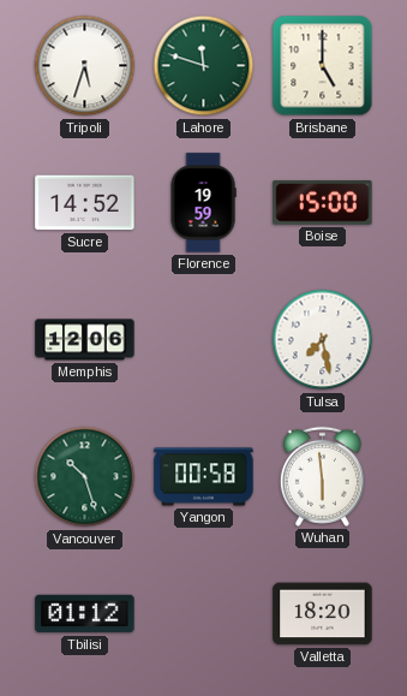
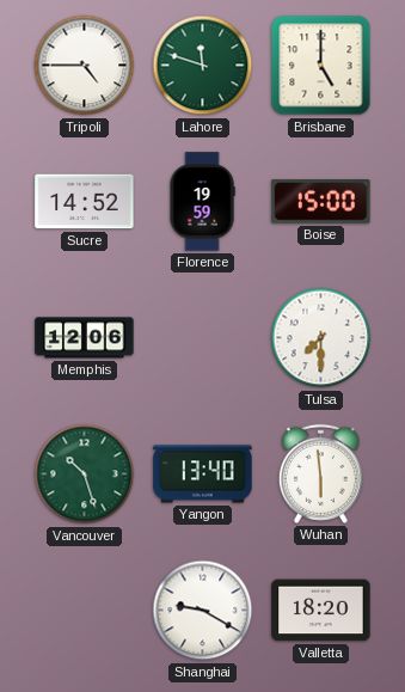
Tripoli: 5:33 -> 4:45
Tulsa: 7:28 -> 7:30
Yangon: 00:58 -> 13:40
Tbilisi: 01:12 -> none
Shanghai: none -> 9:20
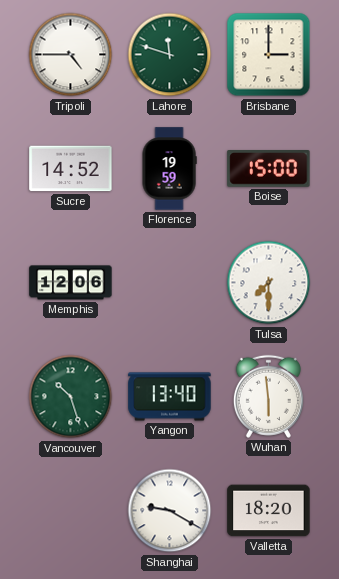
Brisbane: 5:00 -> 3:00
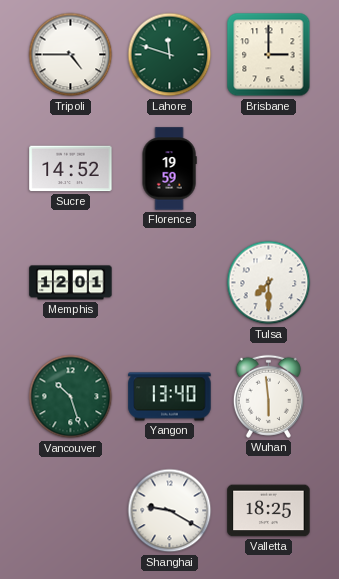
Boise: 15:00 -> none
Memphis: 12:06 -> 12:01
Valletta: 18:20 -> 18:25
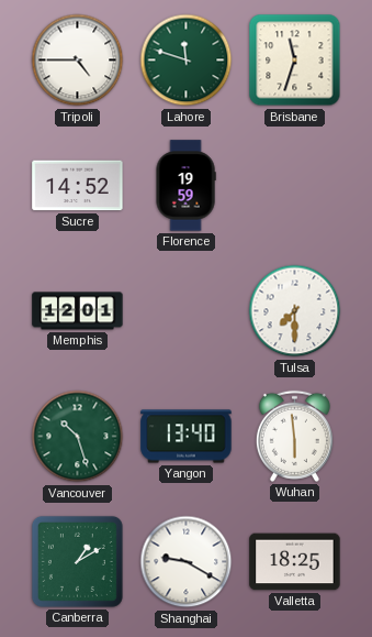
Brisbane: 3:00 -> 11:33
Canberra: none -> 1:10
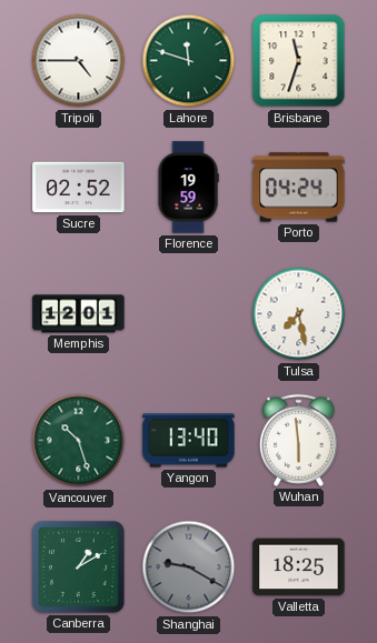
Sucre: 14:52 -> 02:52
Porto: none -> 04:24
Tulsa: 7:30 -> 7:28
Shanghai dial: white -> grey
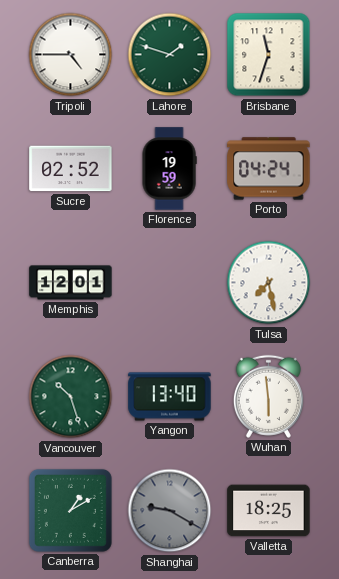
Lahore: 11:48 -> 1:48
